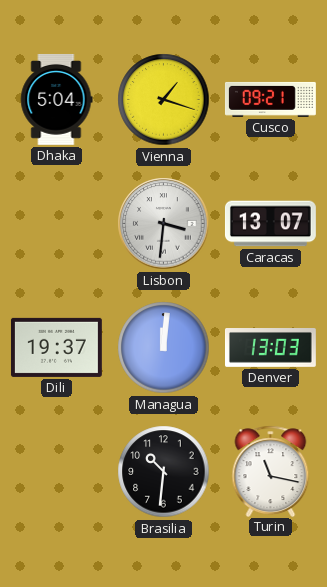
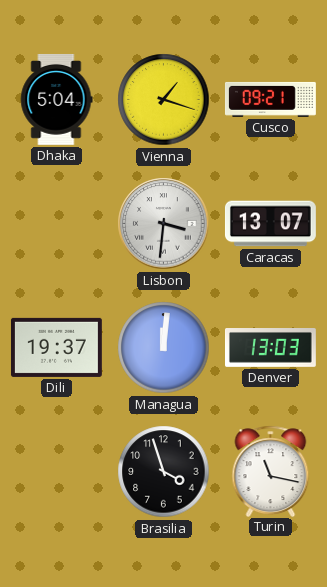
Brasilia: 10:31 -> 3:57
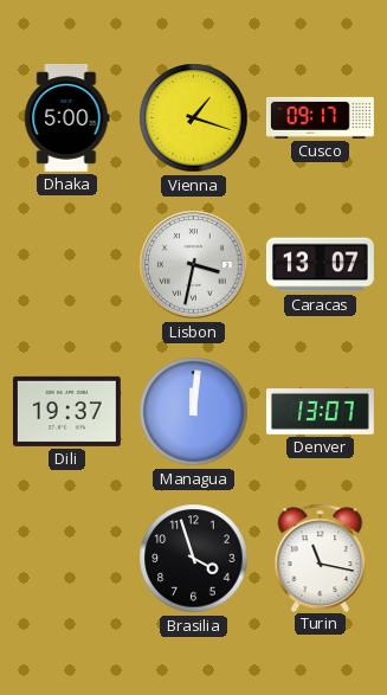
Dhaka: 5:04 -> 5:00
Cusco: 09:21 -> 09:17
Lisbon: 3:31 -> 3:32
Denver: 13:03 -> 13:07
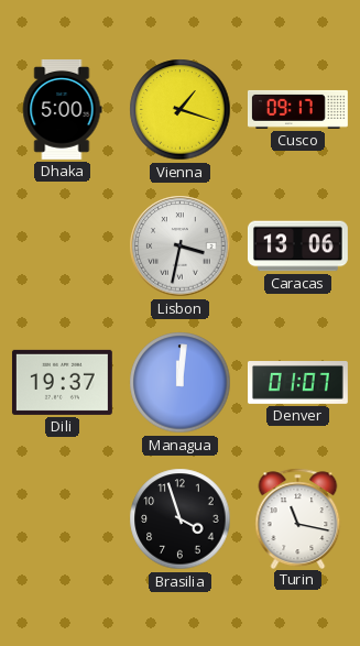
Caracas: 13:07 -> 13:06
Denver: 13:07 -> 01:07
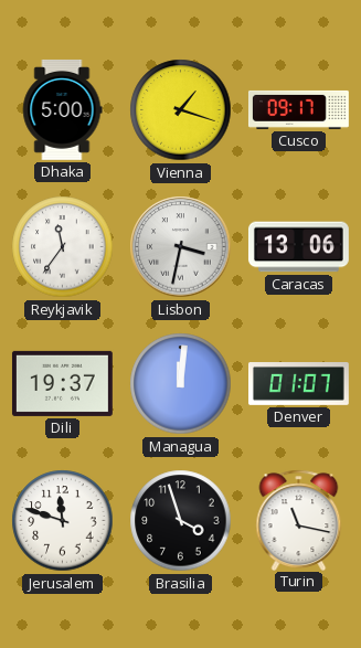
Reykjavik: none -> 11:36
Jerusalem: none -> 11:48
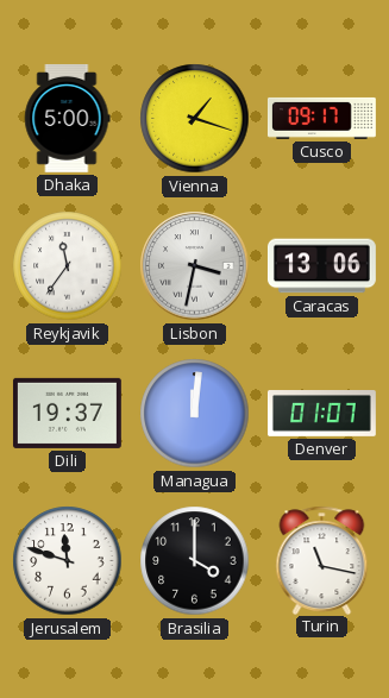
Brasilia: 3:57 -> 4:00
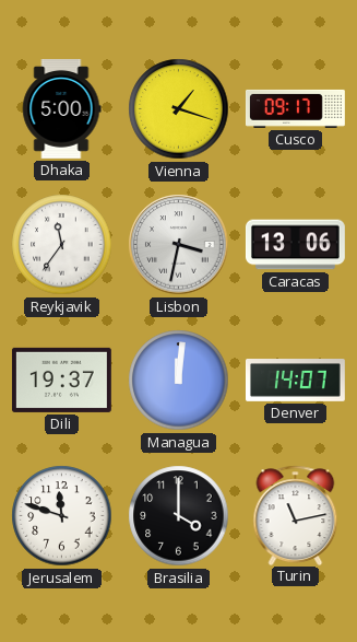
Denver: 01:07 -> 14:07
Turin: 11:17 -> 11:13
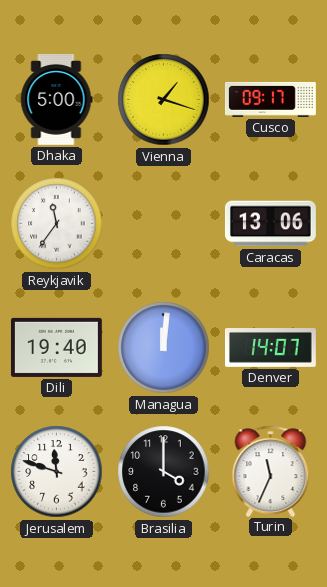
Lisbon: 3:32 -> none
Dili: 19:37 -> 19:40
Turin: 11:13 -> 11:34
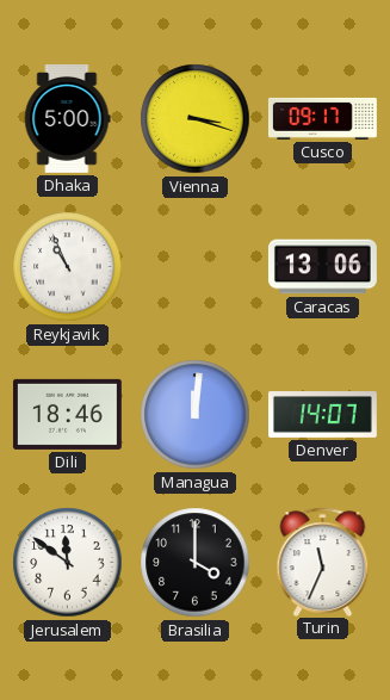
Vienna: 1:18 -> 3:18
Reykjavik: 11:36 -> 10:56
Dili: 19:40 -> 18:46
Jerusalem: 11:48 -> 11:51
